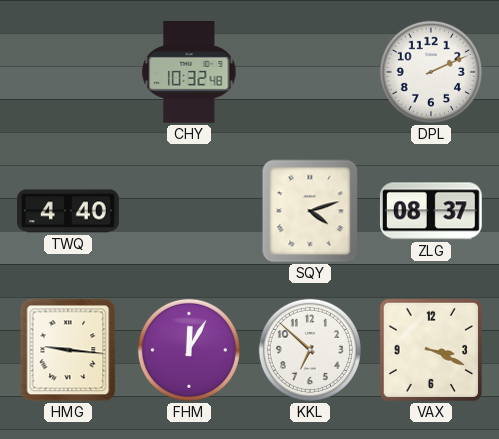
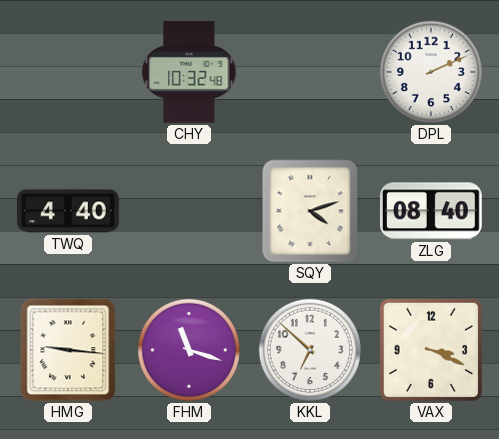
ZLG: 08:37 -> 08:40
FHM: 12:05 -> 11:18
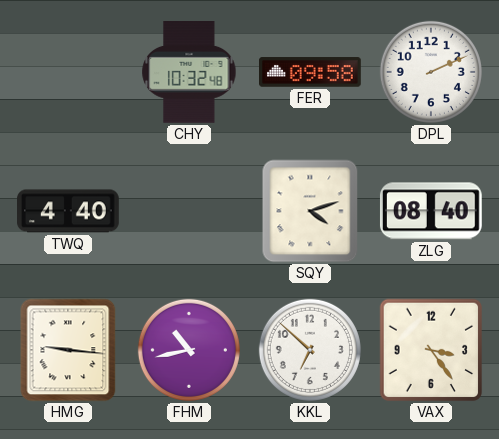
FER: none -> 09:58
FHM: 11:18 -> 10:43
VAX: 3:19 -> 3:24
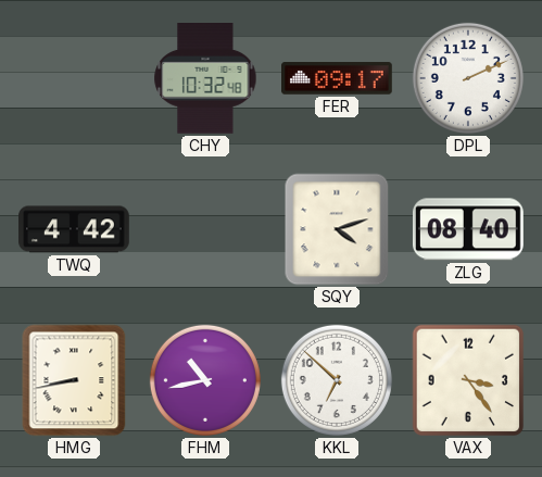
FER: 09:58 -> 09:17
TWQ: 4:40 -> 4:42
HMG: 9:16 -> 8:43
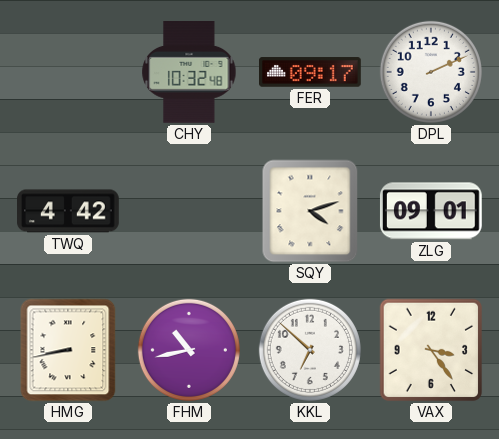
ZLG: 08:40 -> 09:01
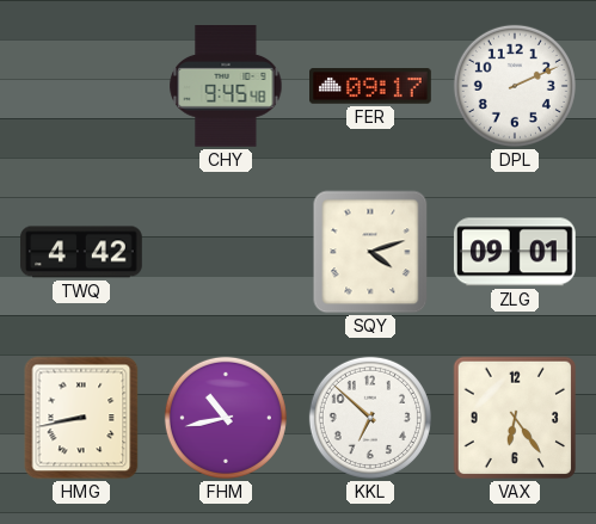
CHY: 10:32 -> 9:45
VAX: 3:24 -> 6:24
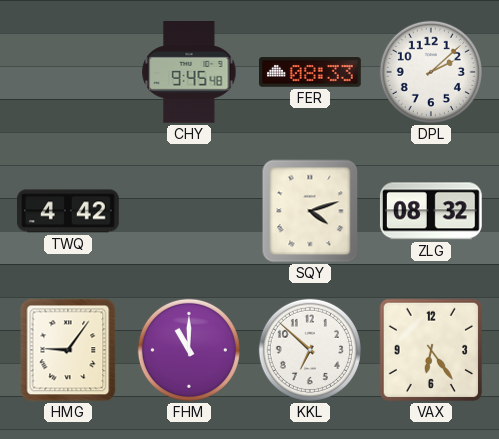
FER: 09:17 -> 08:33
DPL: 2:11 -> 2:08
ZLG: 09:01 -> 08:32
HMG: 8:43 -> 9:06
FHM: 10:43 -> 11:00
